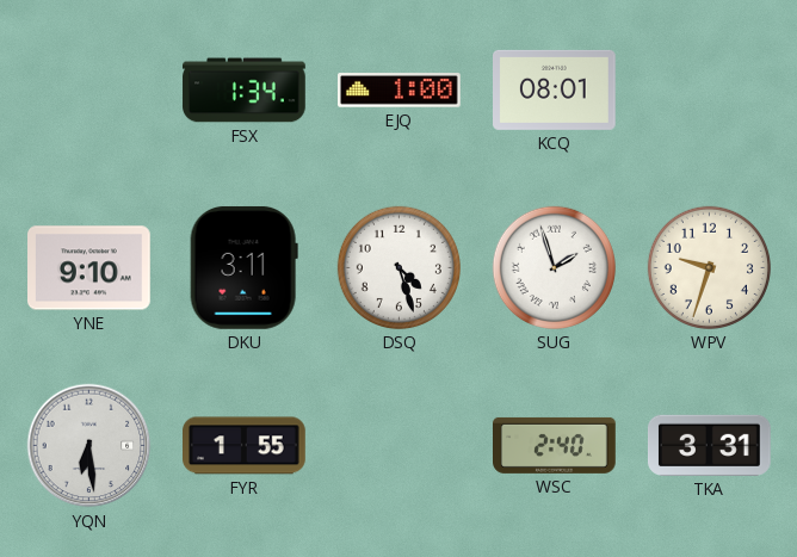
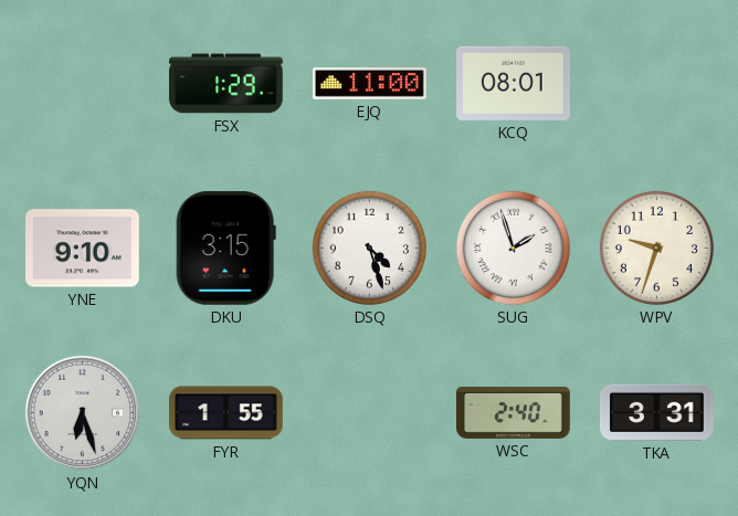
FSX: 1:34 -> 1:29
EJQ: 1:00 -> 11:00
DKU: 3:11 -> 3:15
YQN: 6:29 -> 6:27
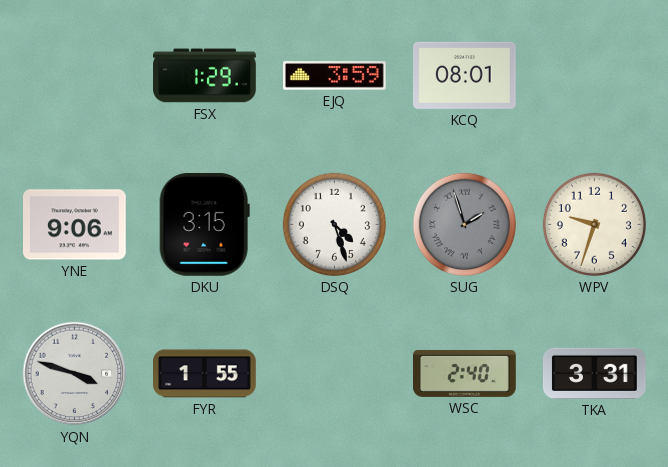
EJQ: 11:00 -> 3:59
YNE: 9:10 -> 9:06
SUG dial: white -> grey
YQN: 6:27 -> 3:48
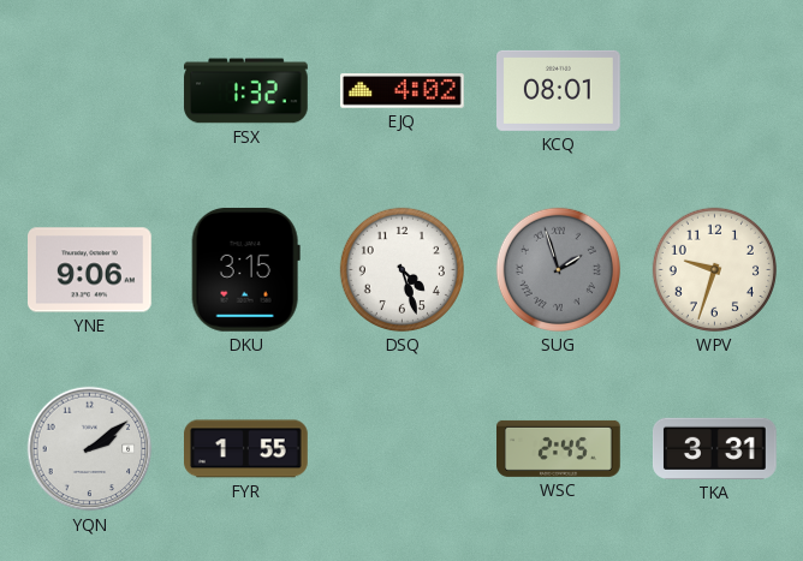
FSX: 1:29 -> 1:32
EJQ: 3:59 -> 4:02
YQN: 3:48 -> 2:09
WSC: 2:40 -> 2:45
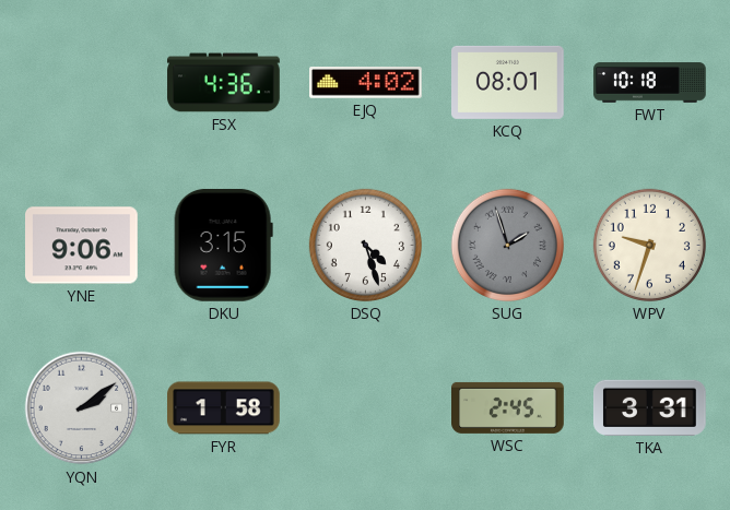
FSX: 1:32 -> 4:36
FWT: none -> 10:18
FYR: 1:55 -> 1:58
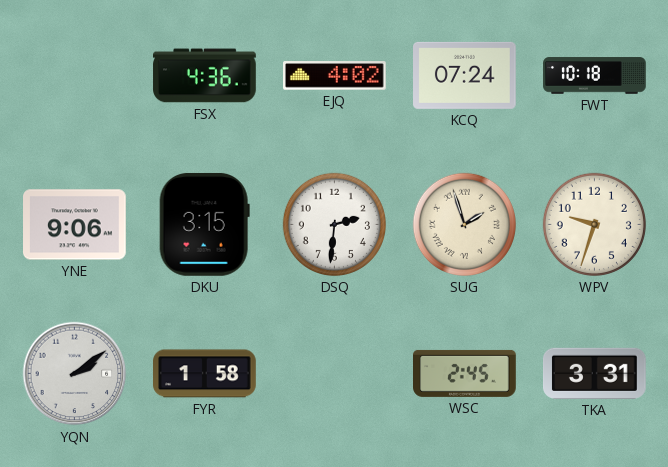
KCQ: 08:01 -> 07:24
DSQ: 4:27 -> 2:31
SUG dial: grey -> cream
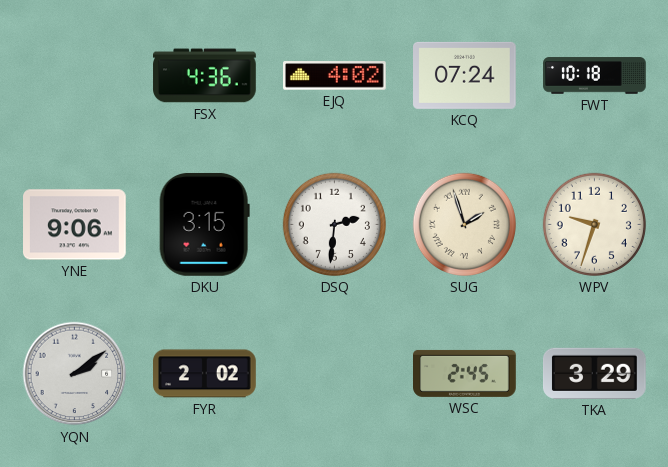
FYR: 1:58 -> 2:02
TKA: 3:31 -> 3:29
